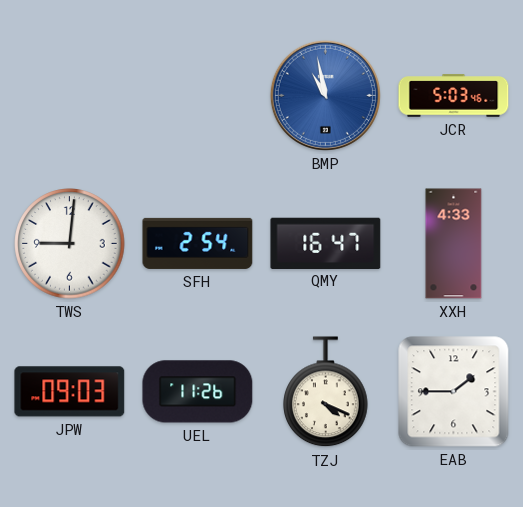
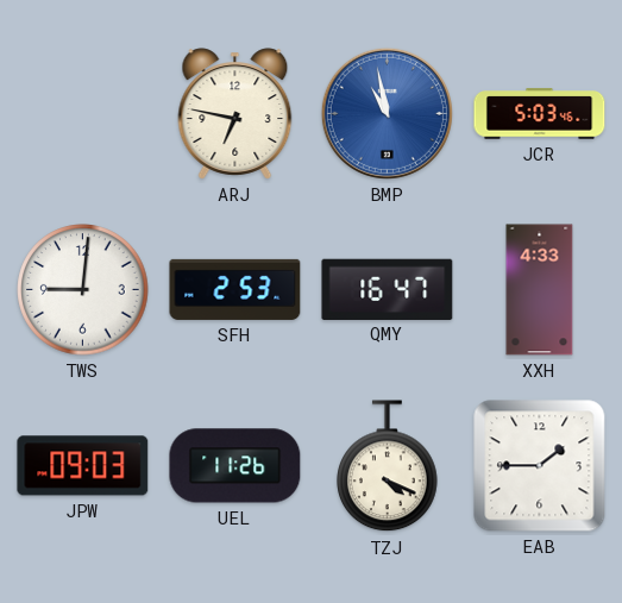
ARJ: none -> 6:47
SFH: 2:54 -> 2:53
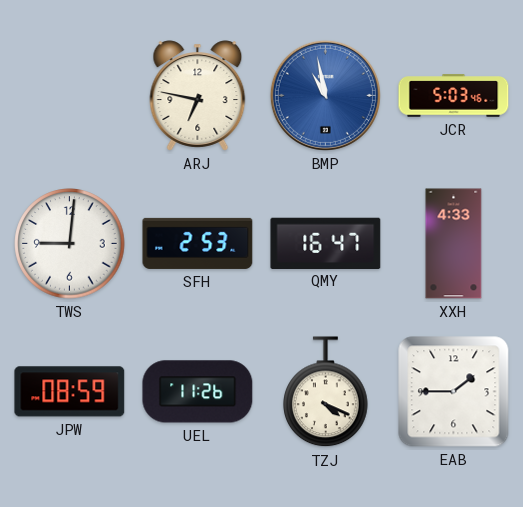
JPW: 09:03 -> 08:59
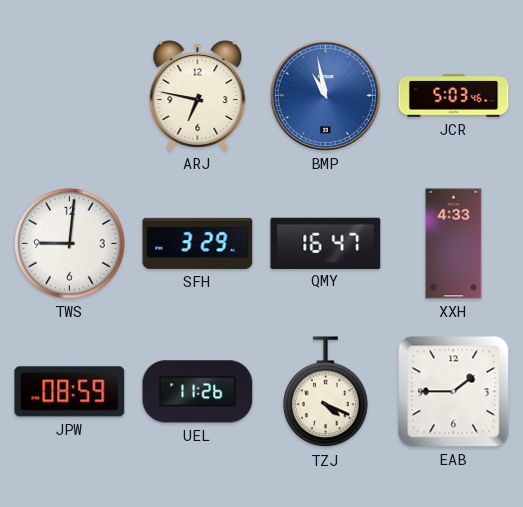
SFH: 2:53 -> 3:29
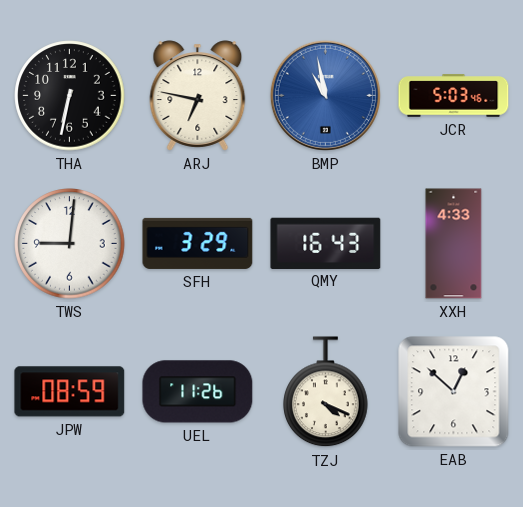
THA: none -> 6:32
QMY: 16:47 -> 16:43
EAB: 1:45 -> 12:52
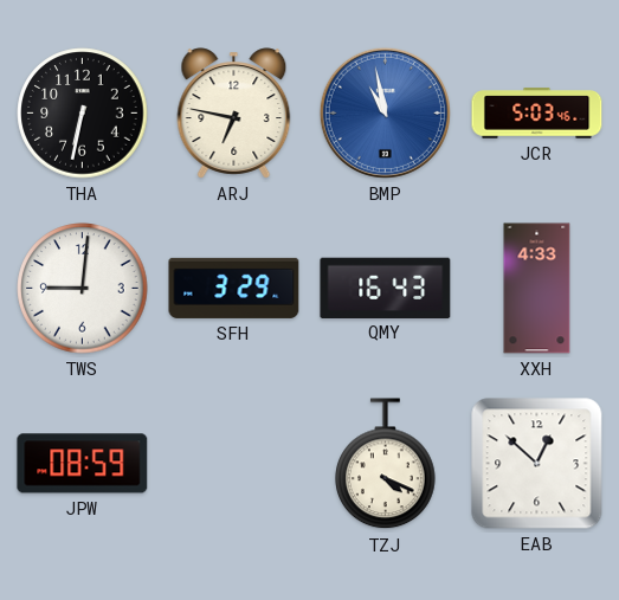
UEL: 11:26 -> none
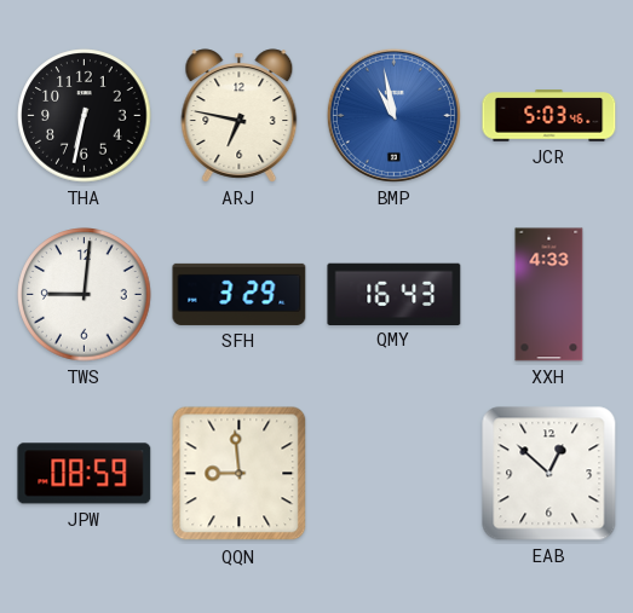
QQN: none -> 8:59
TZJ: 4:19 -> none
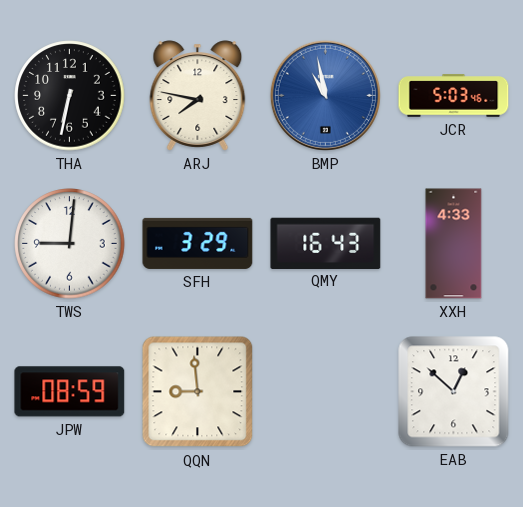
ARJ: 6:47 -> 7:47
